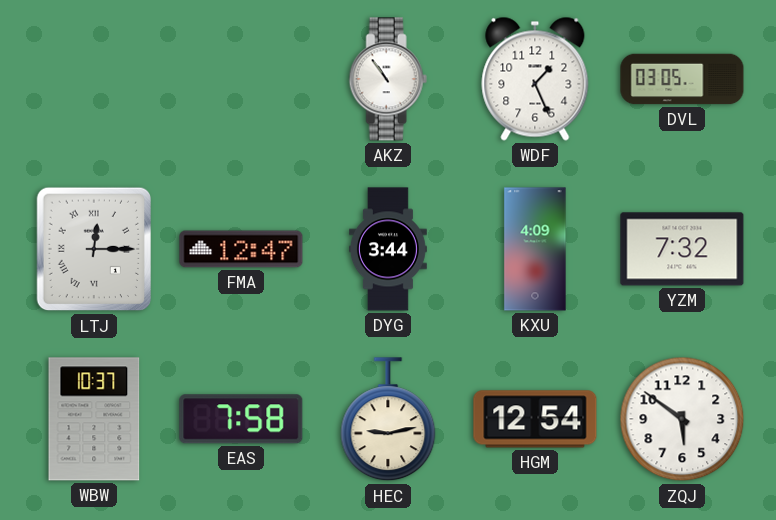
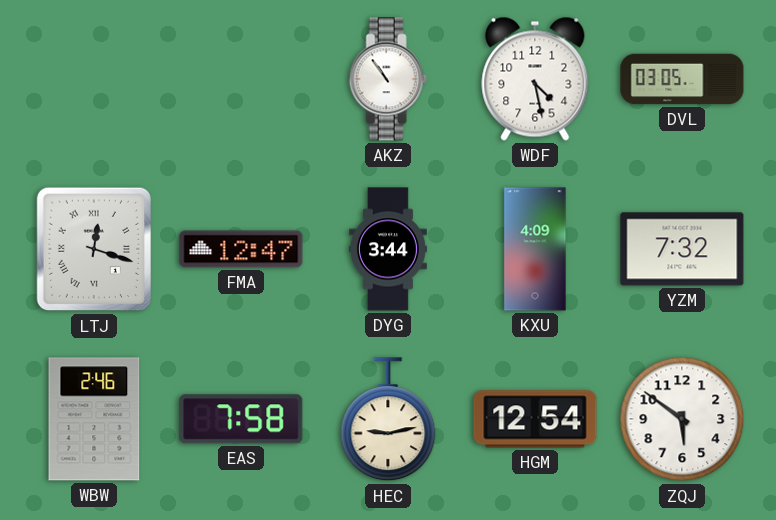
WDF: 1:26 -> 4:28
LTJ: 12:15 -> 12:18
WBW: 10:37 -> 2:46
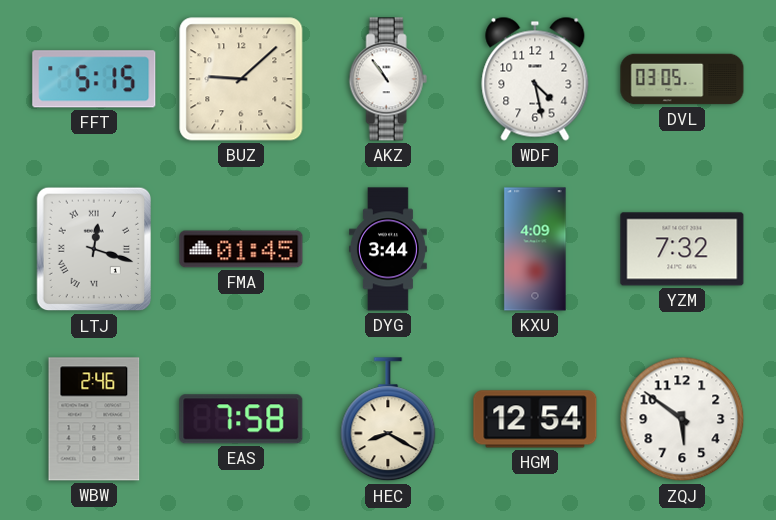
FFT: none -> 5:15
BUZ: none -> 9:08
FMA: 12:47 -> 01:45
HEC: 9:13 -> 8:20
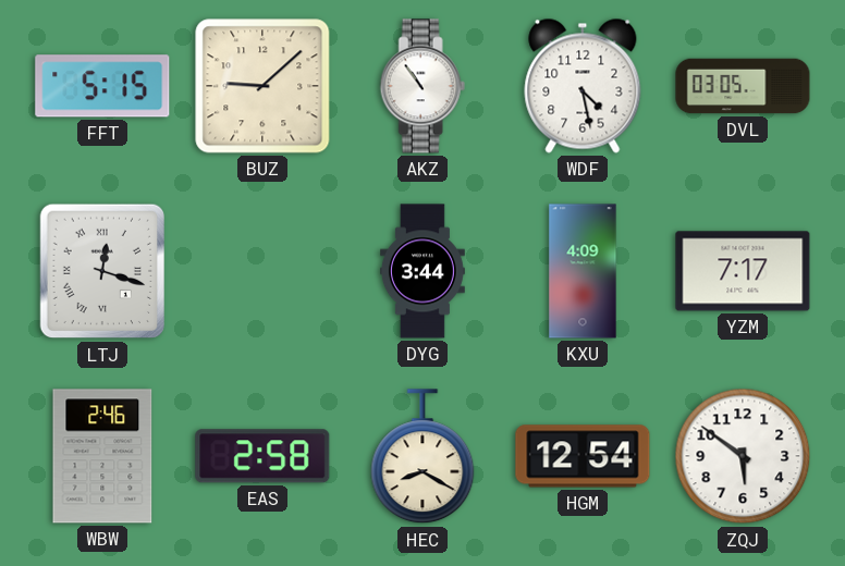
FMA: 01:45 -> none
YZM: 7:32 -> 7:17
EAS: 7:58 -> 2:58
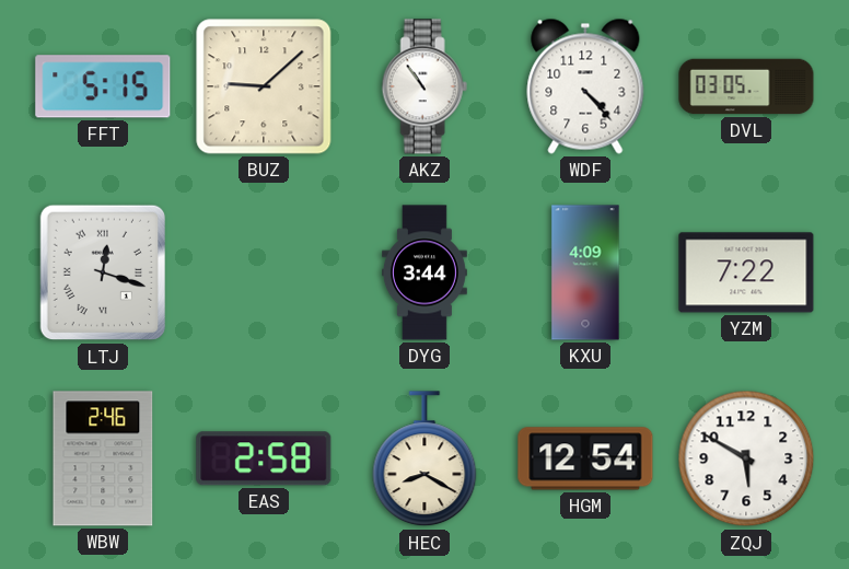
WDF: 4:28 -> 4:23
YZM: 7:17 -> 7:22
ZQJ: 5:51 -> 5:50
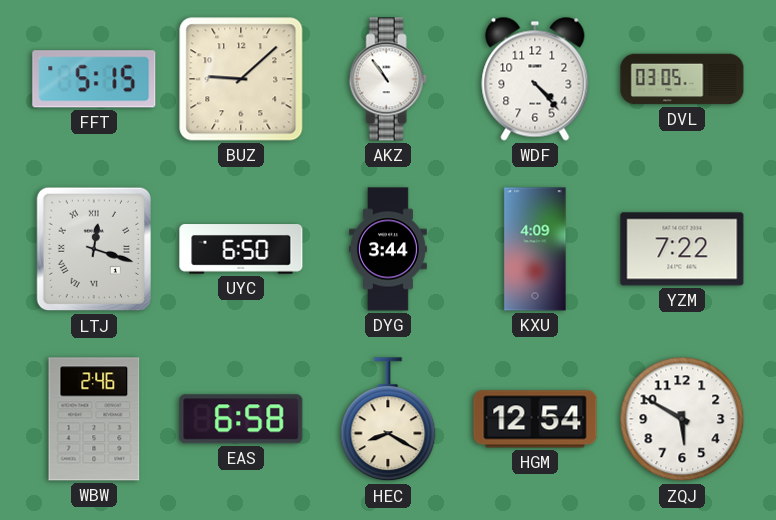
UYC: none -> 6:50
EAS: 2:58 -> 6:58
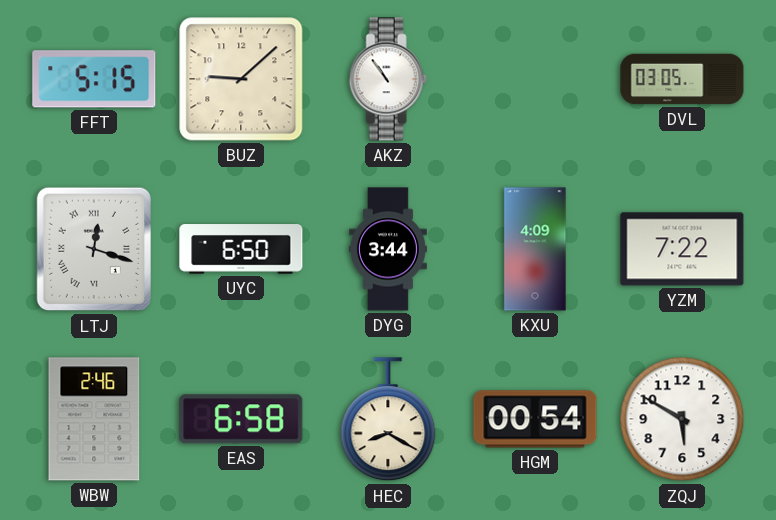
WDF: 4:23 -> none
HGM: 12:54 -> 00:54
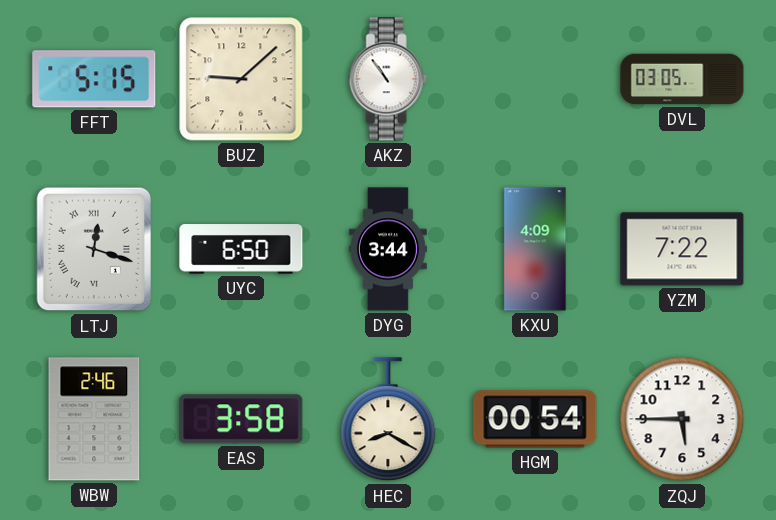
EAS: 6:58 -> 3:58
ZQJ: 5:50 -> 5:45
